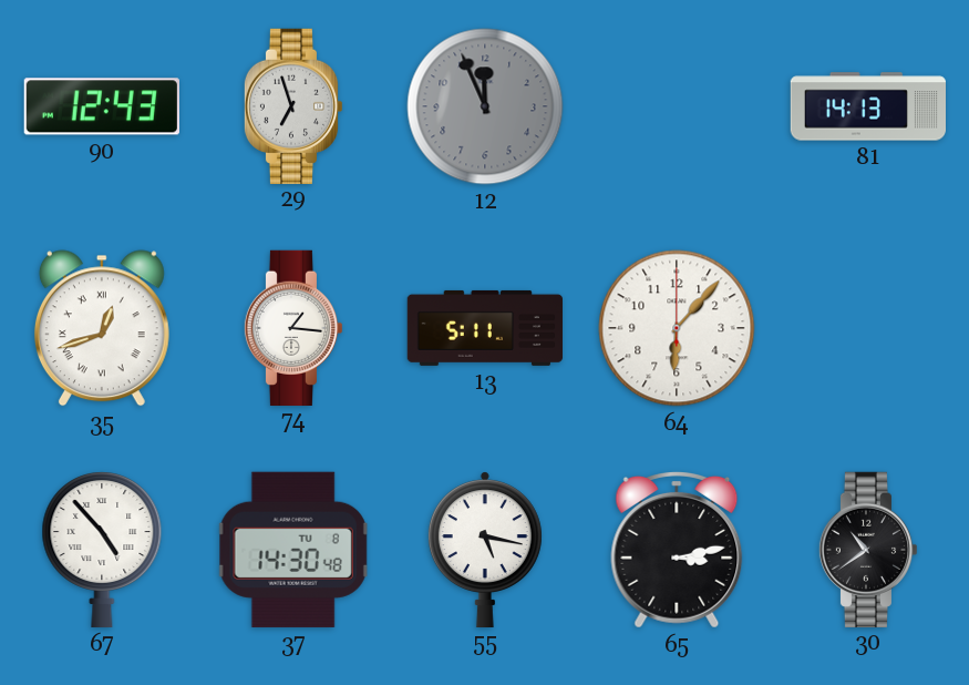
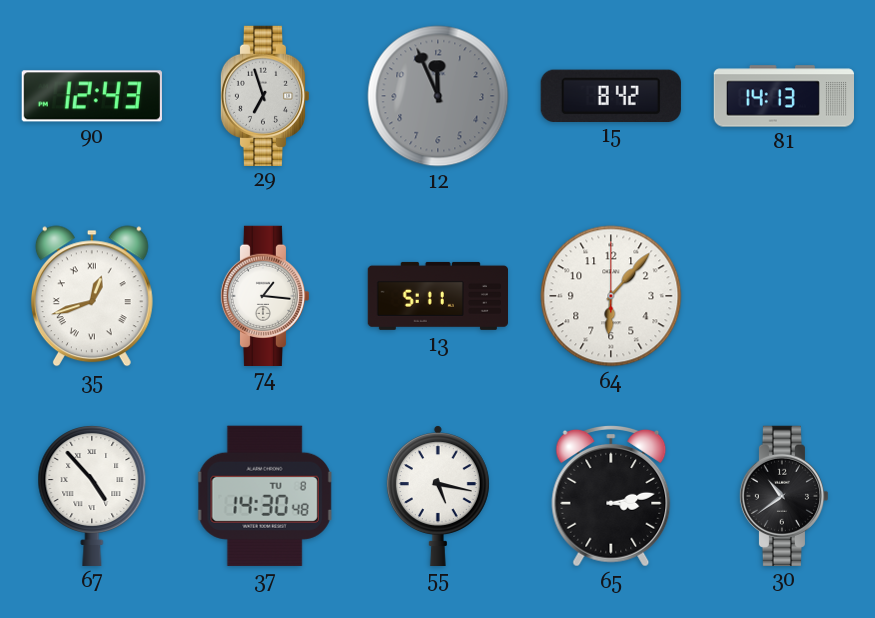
15: none -> 8:42
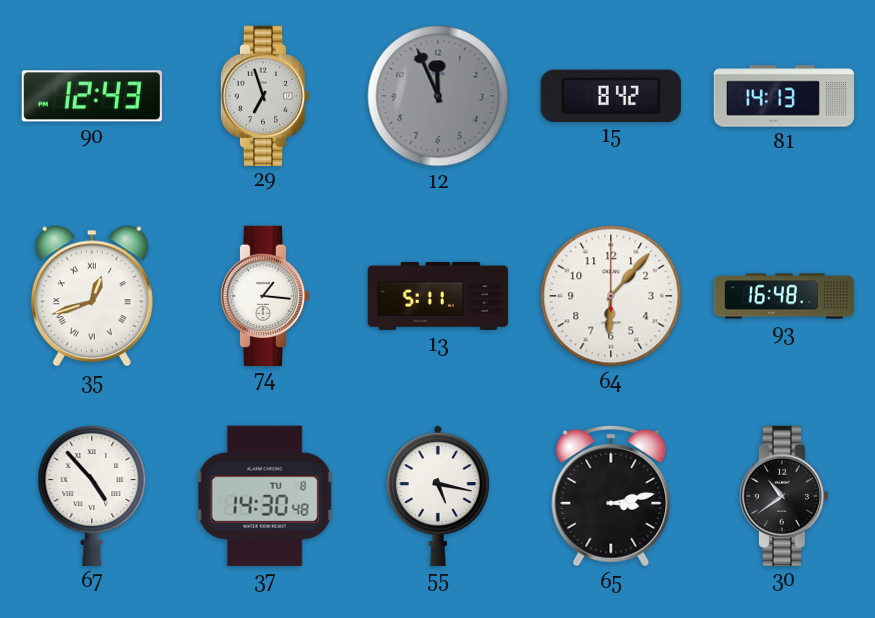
93: none -> 16:48
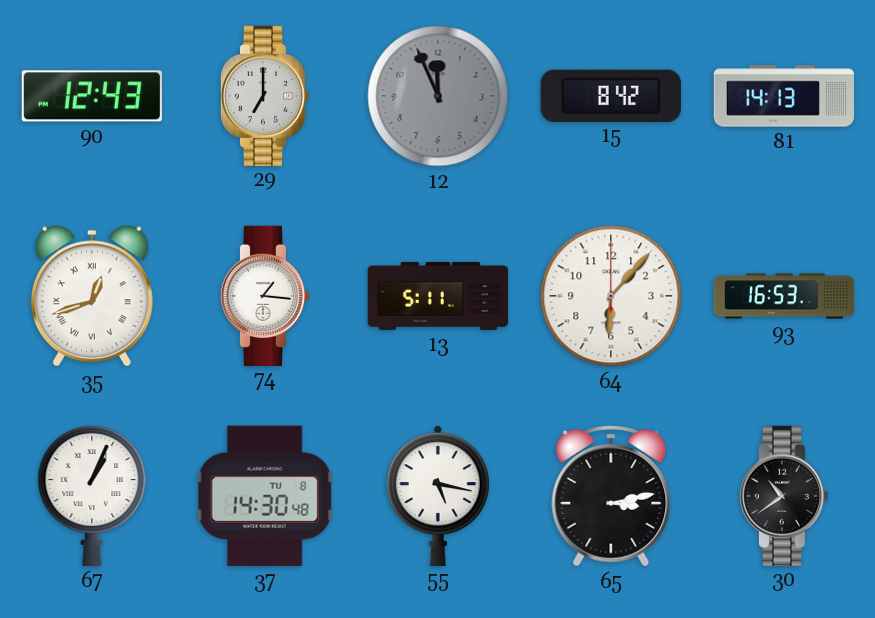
29: 6:57 -> 7:00
93: 16:48 -> 16:53
67: 4:53 -> 1:04
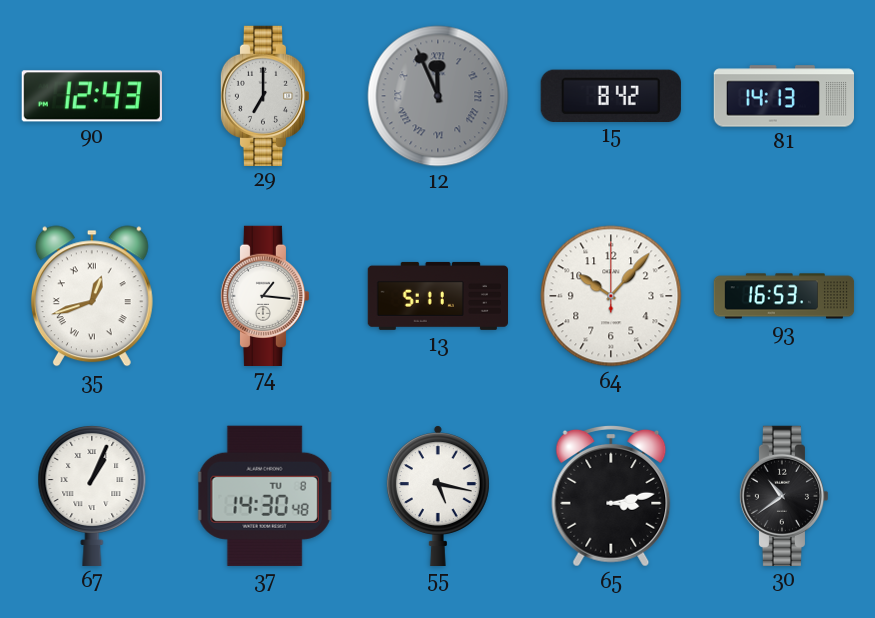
12 numerals: Arabic -> Roman
64: 6:07 -> 10:07
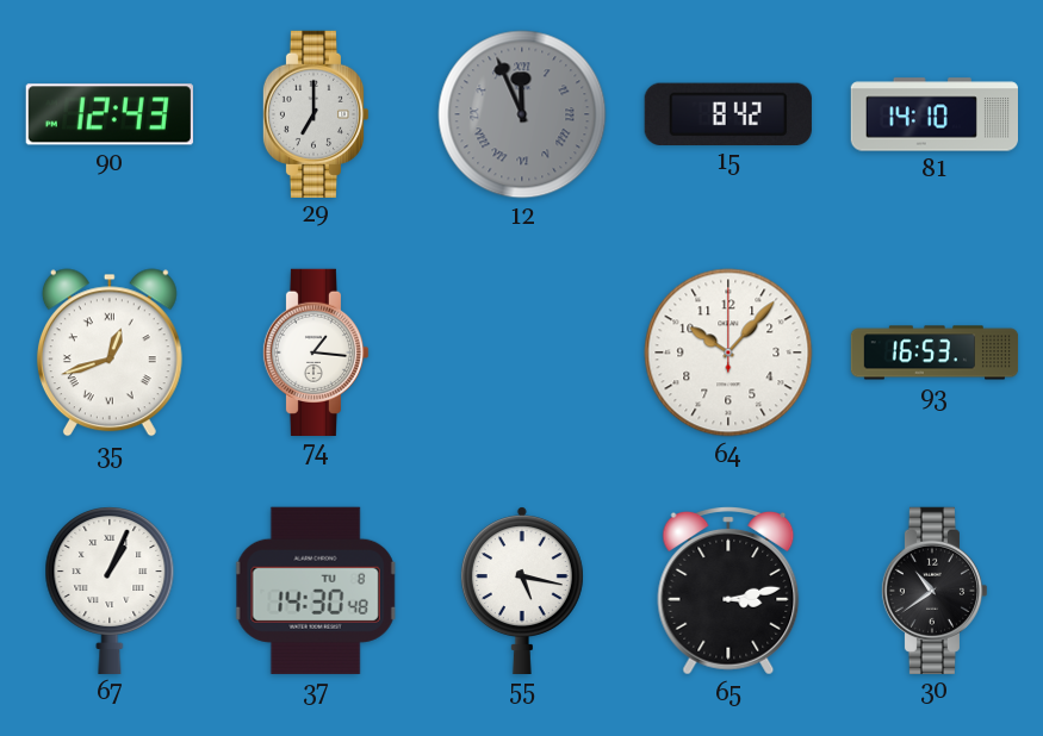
81: 14:13 -> 14:10
13: 5:11 -> none
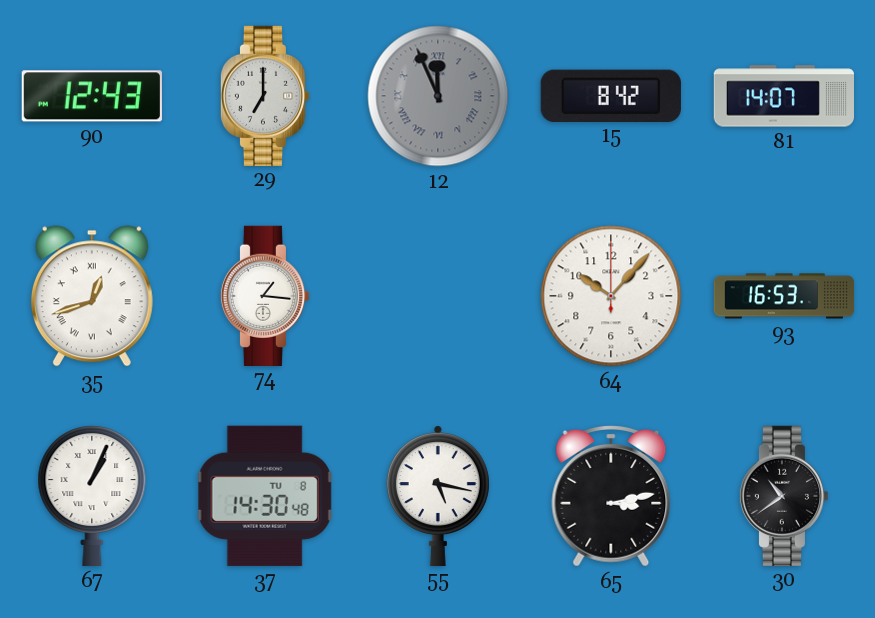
81: 14:10 -> 14:07
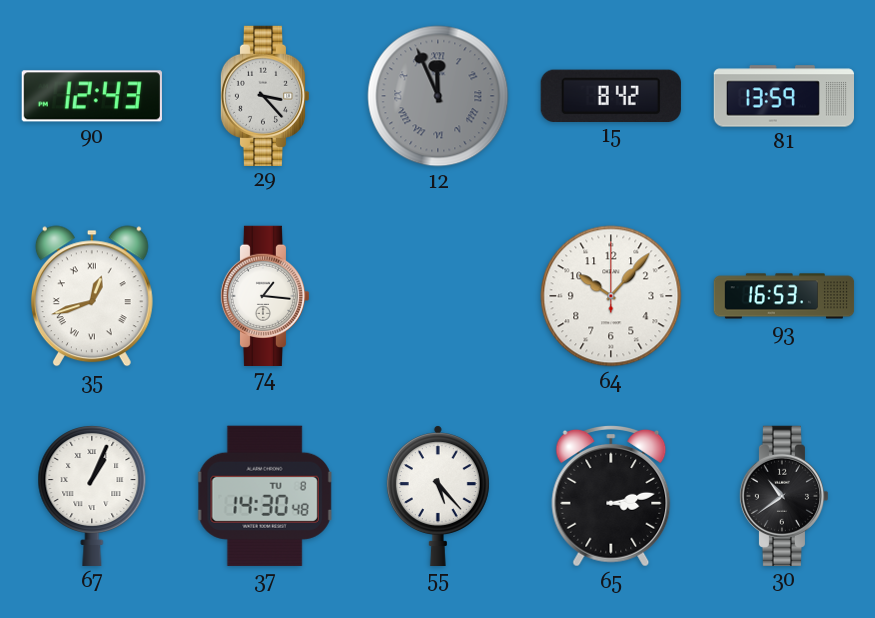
29: 7:00 -> 3:23
81: 14:07 -> 13:59
55: 5:17 -> 5:23
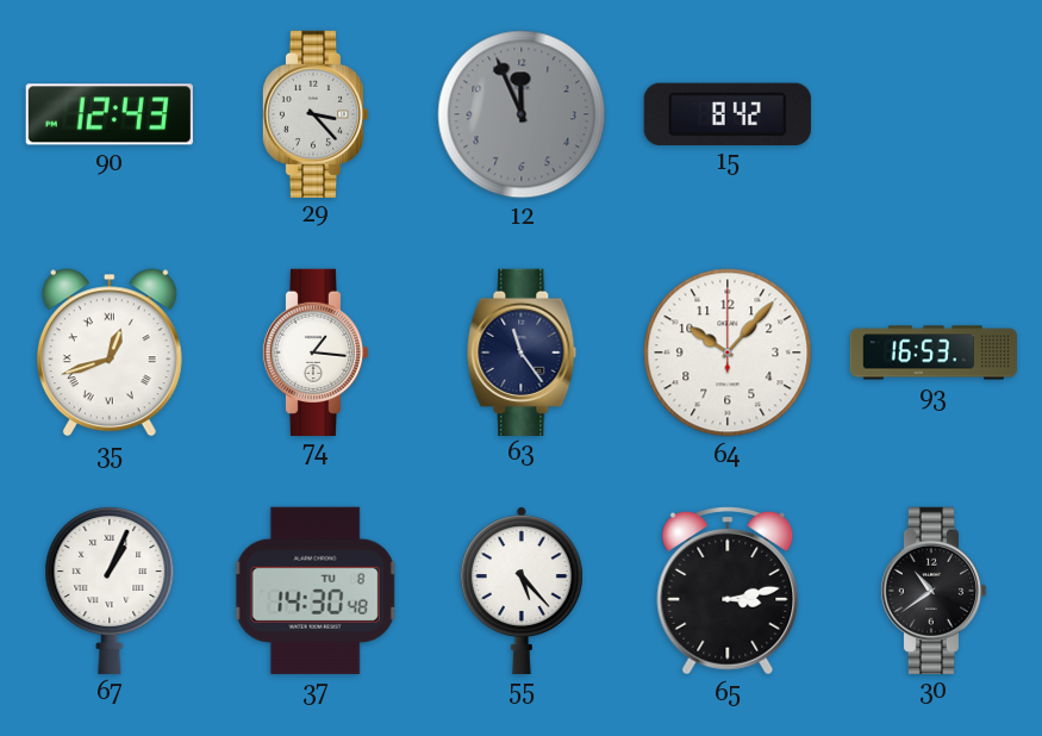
12 numerals: Roman -> Arabic
81: 13:59 -> none
63: none -> 11:24
